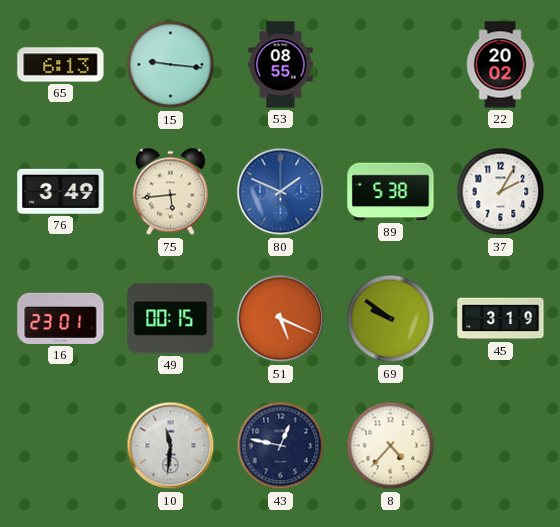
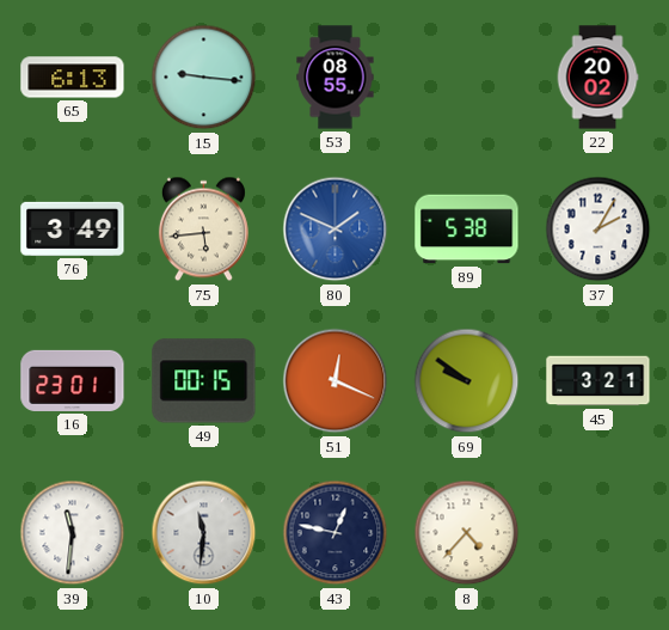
51: 5:19 -> 12:19
45: 3:19 -> 3:21
39: none -> 11:31
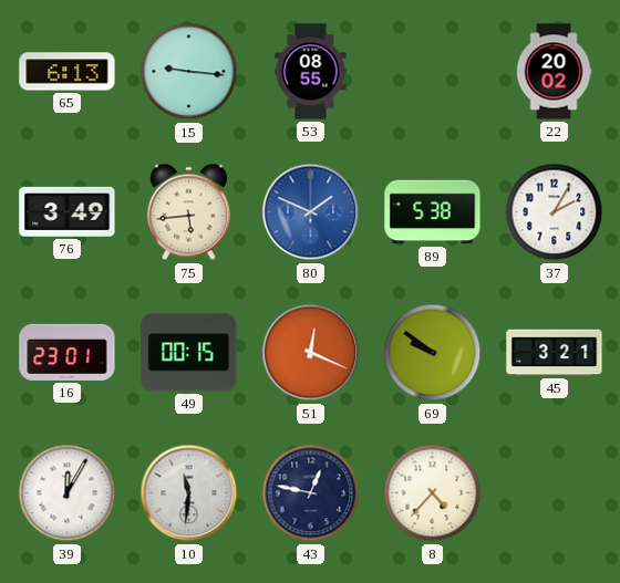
39: 11:31 -> 12:05
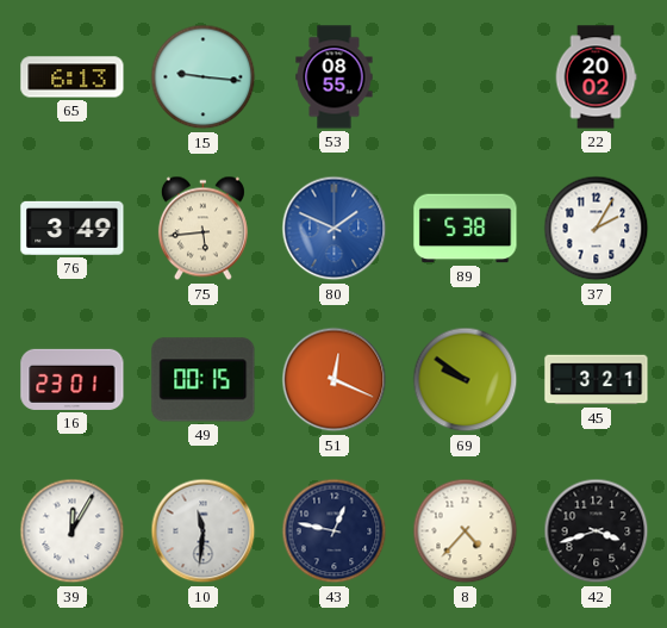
42: none -> 3:42
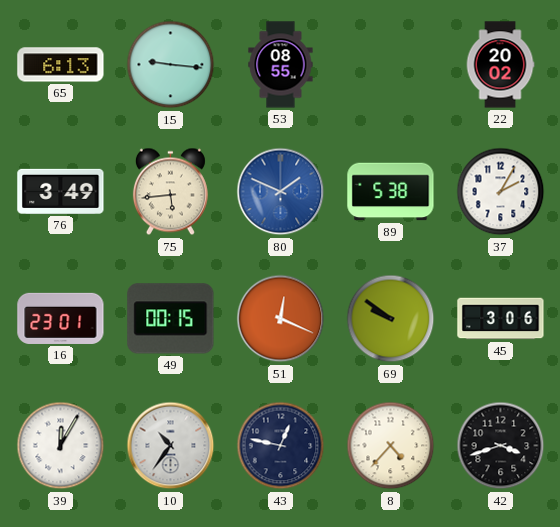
45: 3:21 -> 3:06
10: 11:31 -> 10:36
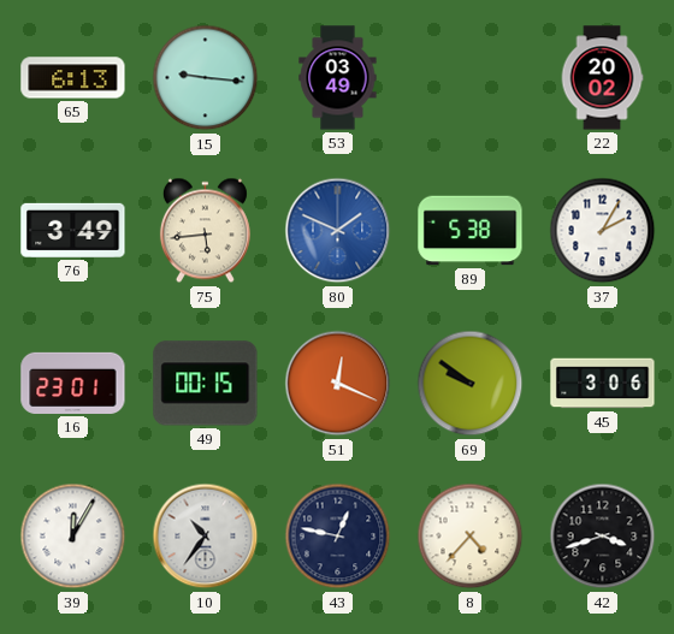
53: 08:55 -> 03:49
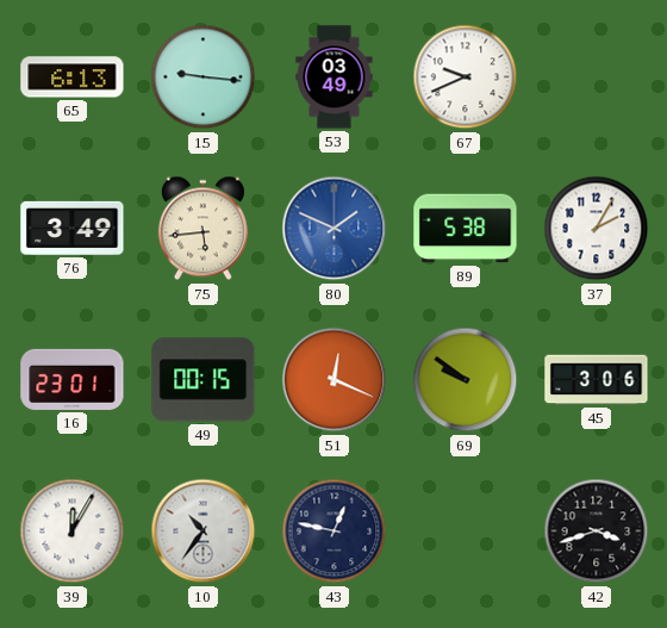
67: none -> 9:41
22: 20:02 -> none
8: 4:37 -> none
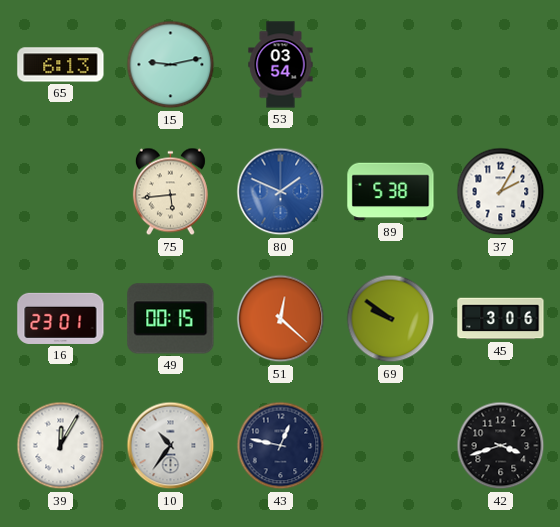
15: 9:16 -> 9:13
53: 03:49 -> 03:54
67: 9:41 -> none
76: 3:49 -> none
51: 12:19 -> 12:22
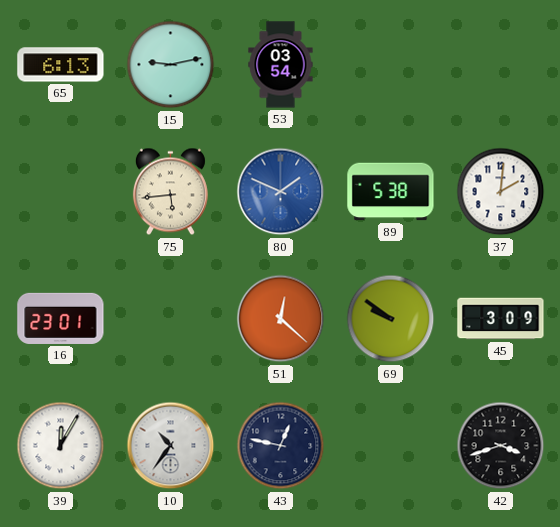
37: 2:05 -> 2:01
49: 00:15 -> none
45: 3:06 -> 3:09
